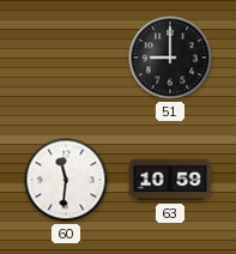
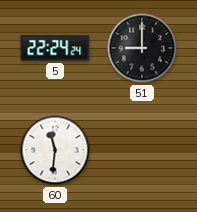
5: none -> 22:24
63: 10:59 -> none
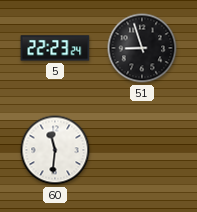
5: 22:24 -> 22:23
51: 9:00 -> 8:57
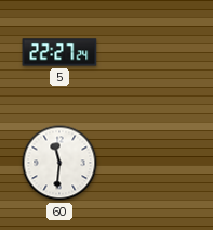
5: 22:23 -> 22:27
51: 8:57 -> none
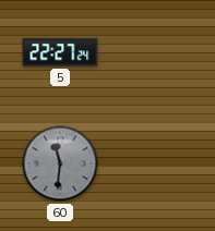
60 dial: white -> grey
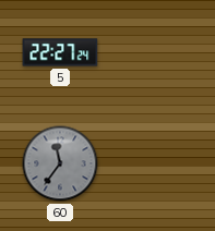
60: 11:31 -> 11:36
